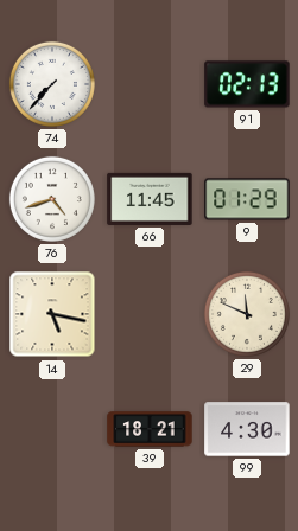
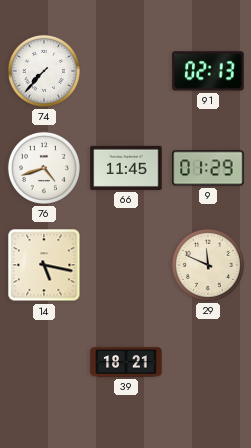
99: 4:30 -> none
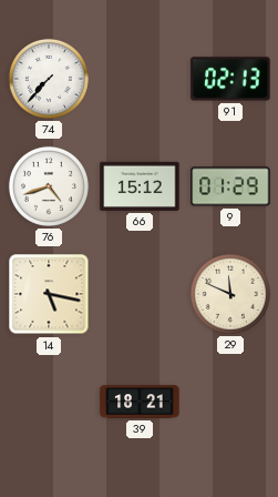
66: 11:45 -> 15:12
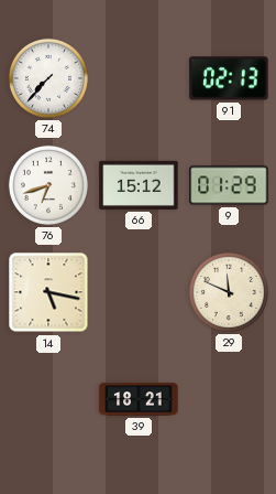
76: 4:42 -> 6:42
